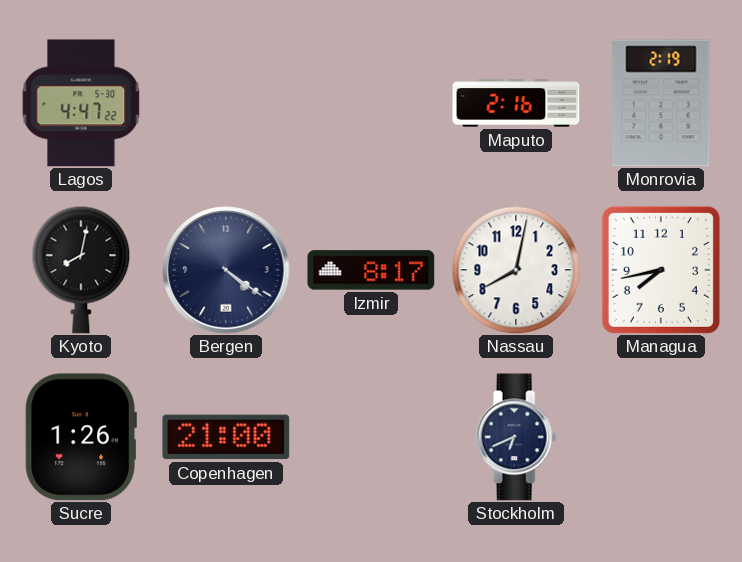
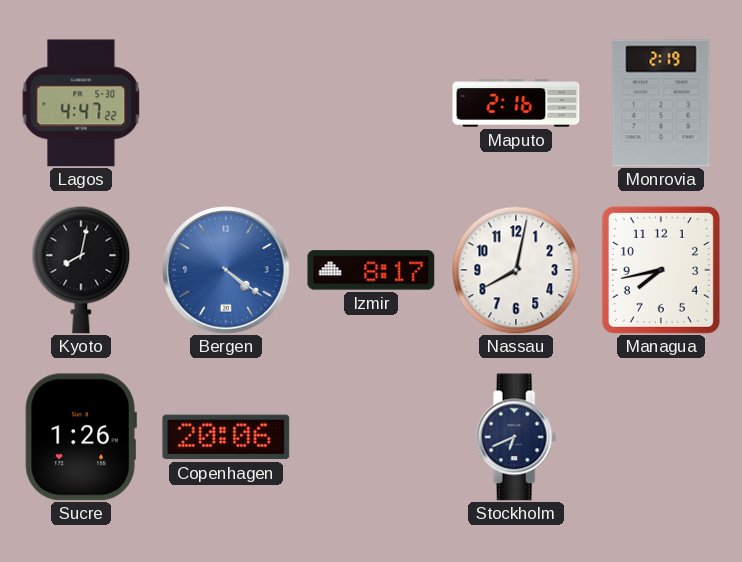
Bergen dial: navy -> blue
Copenhagen: 21:00 -> 20:06
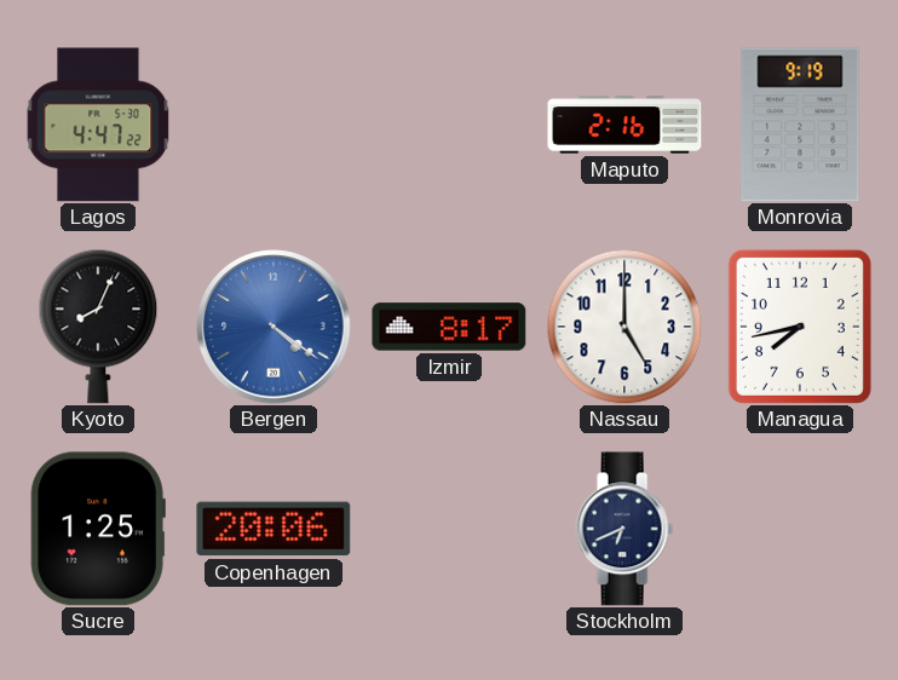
Monrovia: 2:19 -> 9:19
Kyoto: 8:02 -> 8:04
Nassau: 8:02 -> 5:00
Sucre: 1:26 -> 1:25
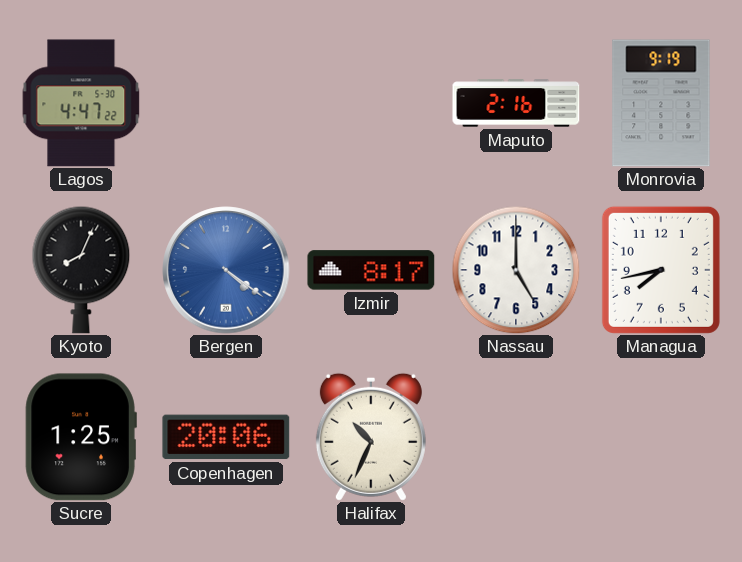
Halifax: none -> 10:34
Stockholm: 6:41 -> none
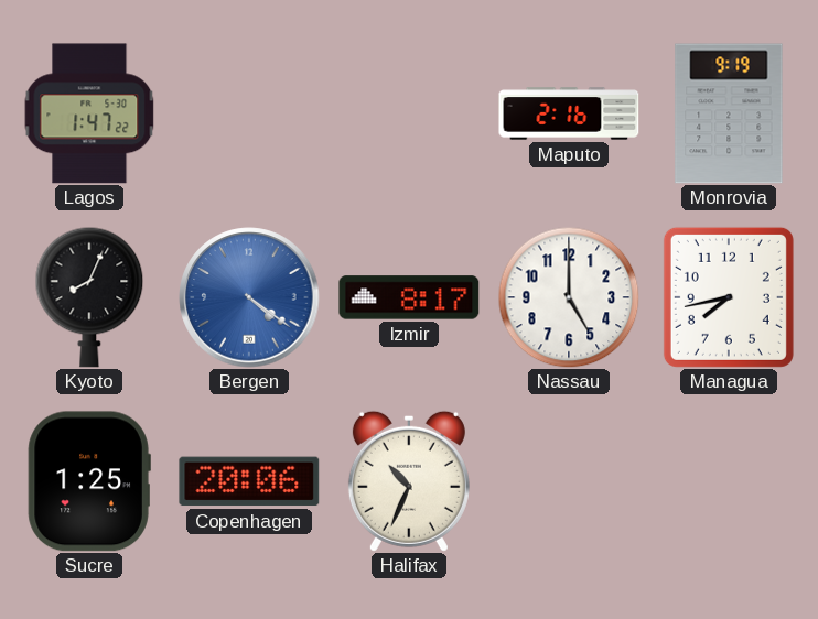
Lagos: 4:47 -> 1:47
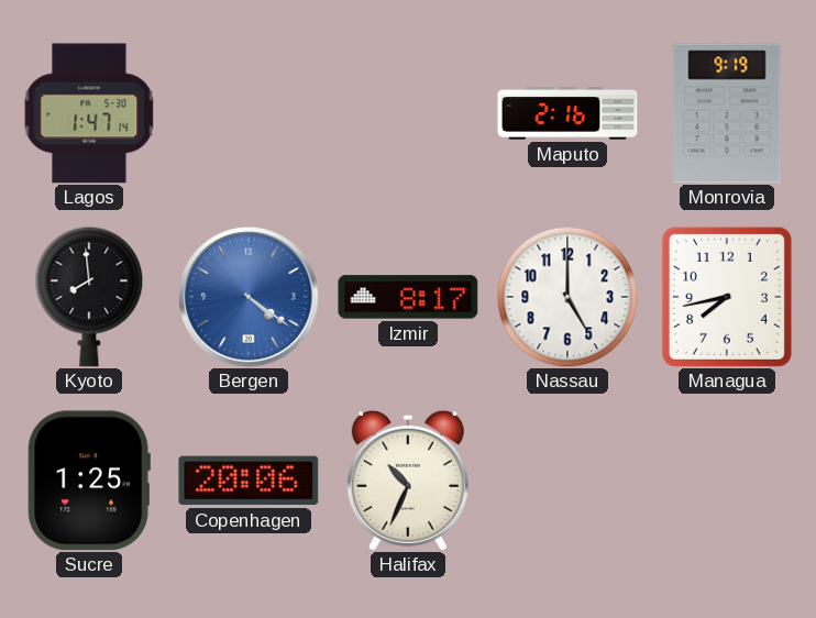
Lagos: 1:47:22 -> 1:47:14
Kyoto: 8:04 -> 7:59
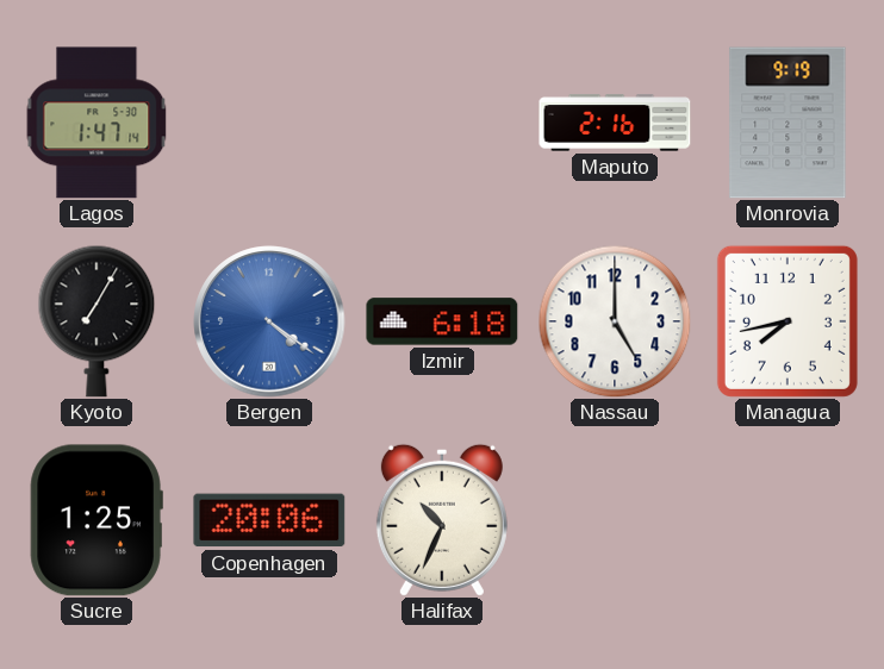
Kyoto: 7:59 -> 7:05
Izmir: 8:17 -> 6:18
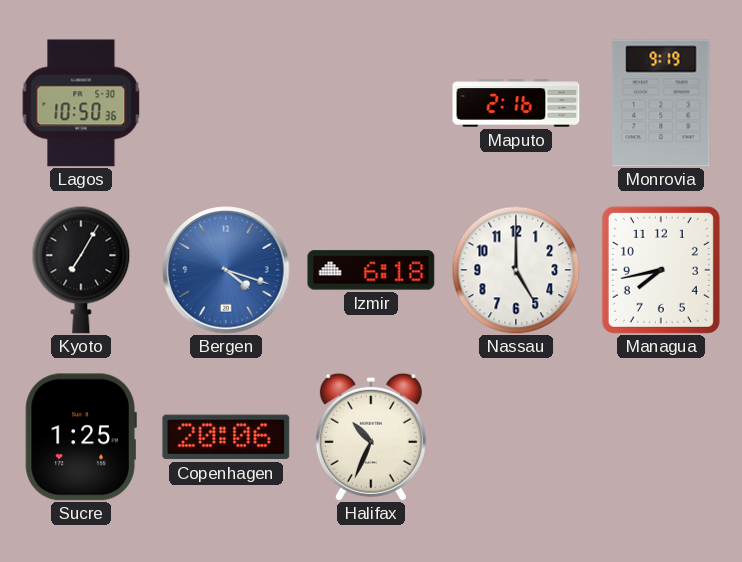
Lagos: 1:47 -> 10:50
Bergen: 4:21 -> 4:18
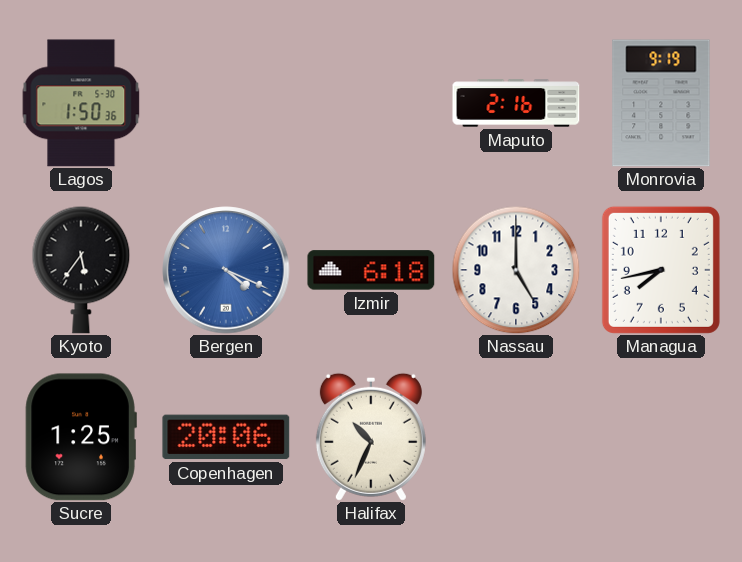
Lagos: 10:50 -> 1:50
Kyoto: 7:05 -> 5:36
Bergen: 4:18 -> 4:19
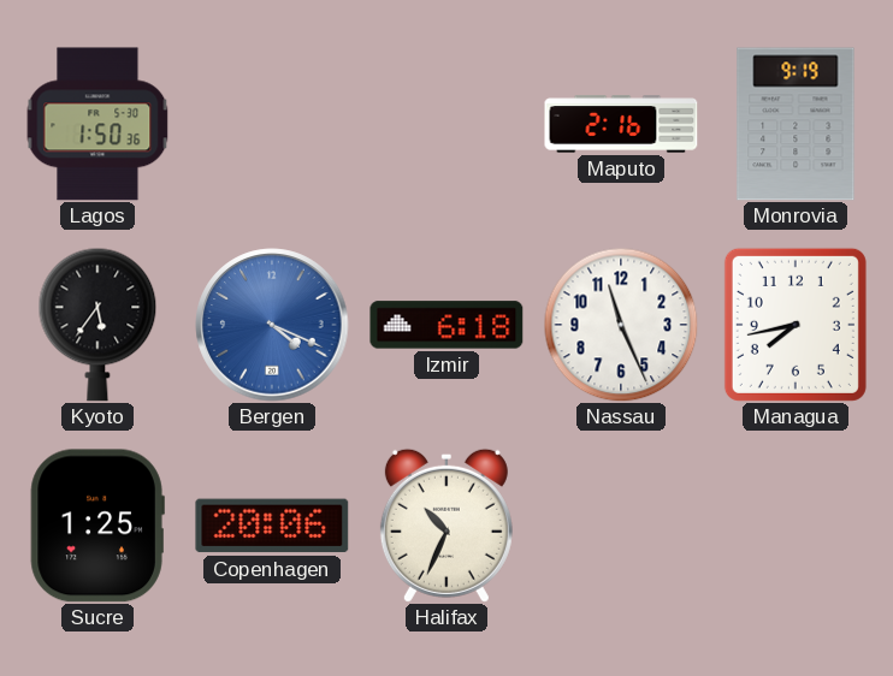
Nassau: 5:00 -> 11:26
